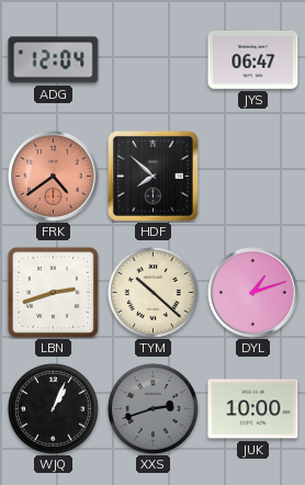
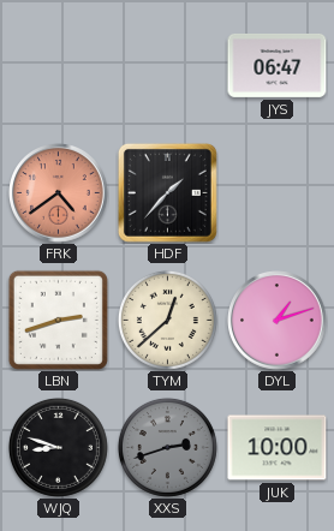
ADG: 12:04 -> none
HDF: 7:52 -> 1:37
TYM: 10:22 -> 12:38
WJQ: 1:04 -> 8:48
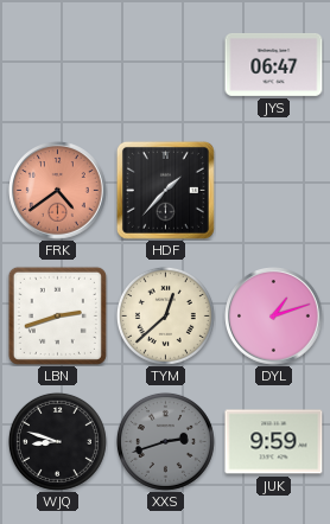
JUK: 10:00 -> 9:59
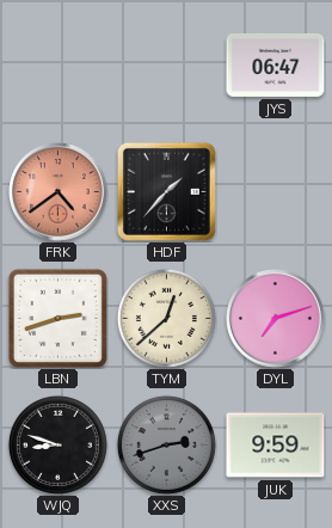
DYL: 1:12 -> 7:12
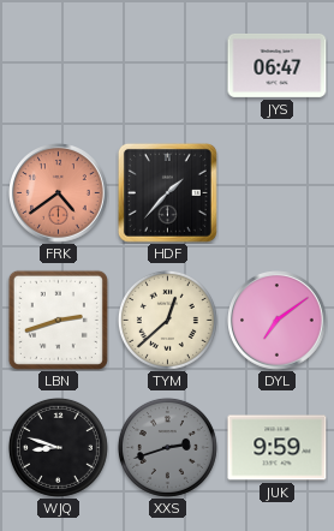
DYL: 7:12 -> 7:09
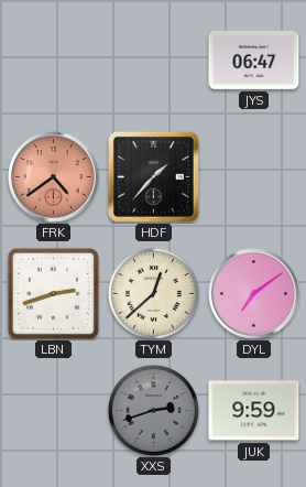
WJQ: 8:48 -> none
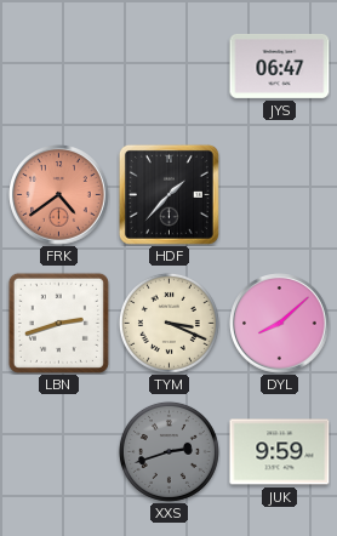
TYM: 12:38 -> 3:19
DYL: 7:09 -> 8:08
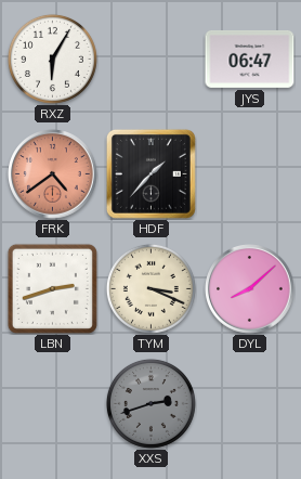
RXZ: none -> 6:05
JUK: 9:59 -> none
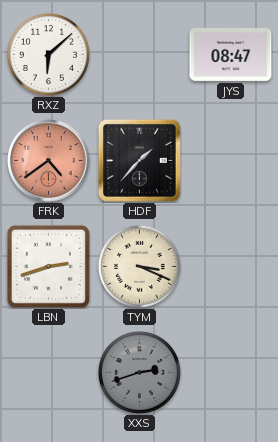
RXZ: 6:05 -> 6:08
JYS: 06:47 -> 08:47
DYL: 8:08 -> none
